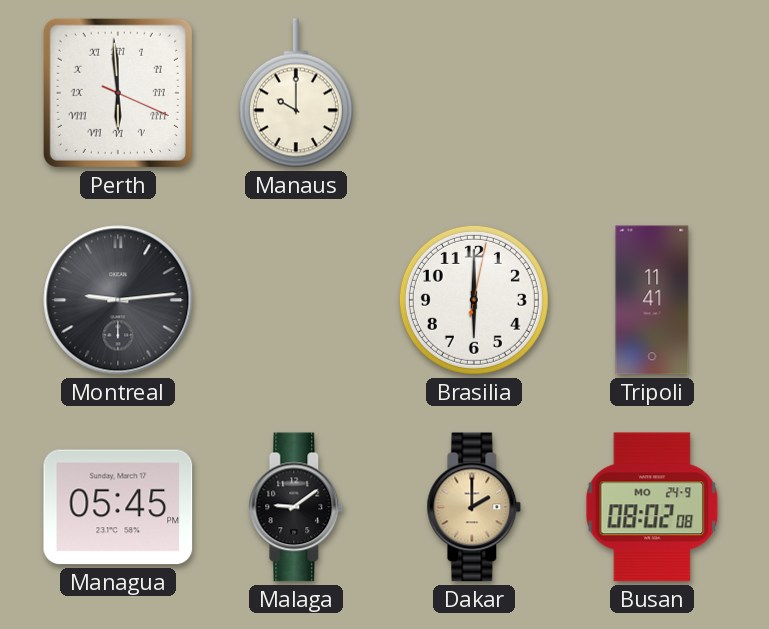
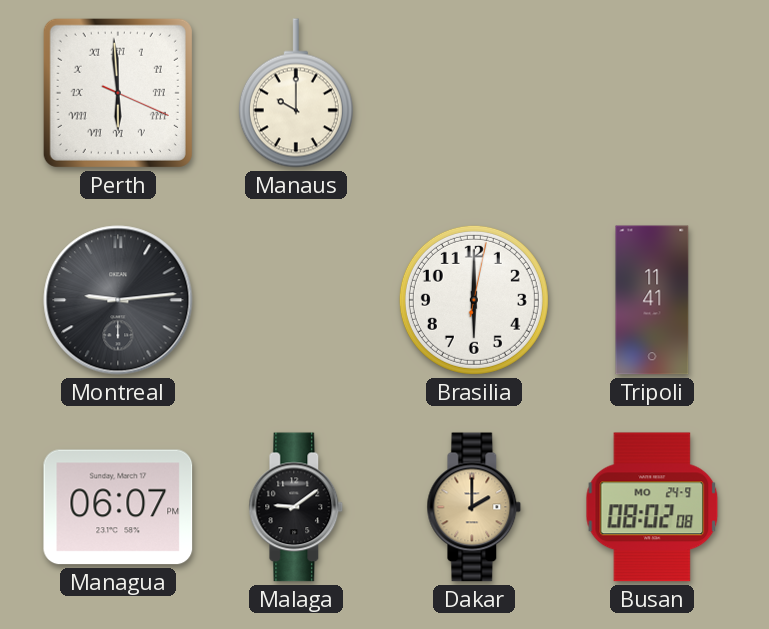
Managua: 05:45 -> 06:07
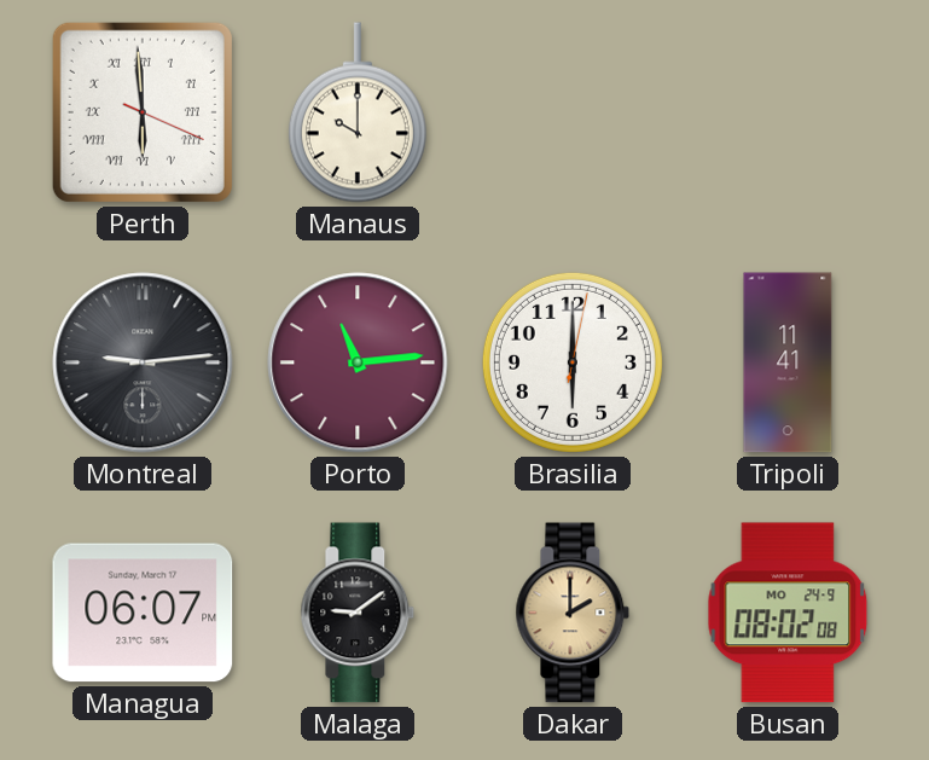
Porto: none -> 11:14
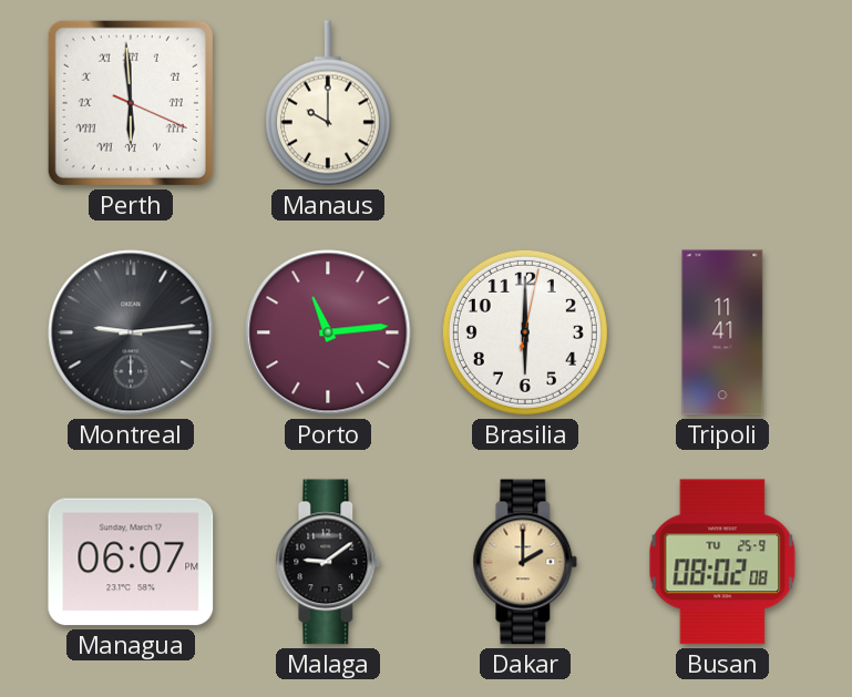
Busan date: MO 24-9 -> TU 25-9
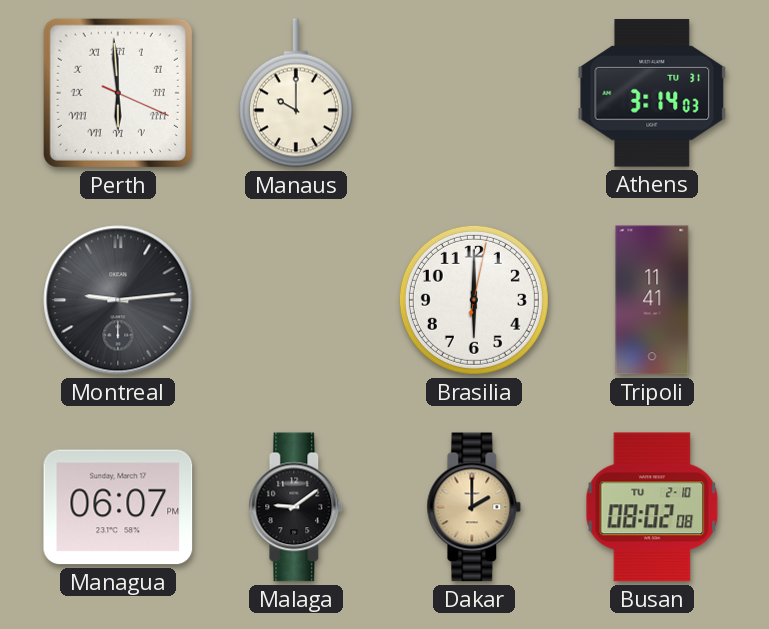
Athens: none -> 3:14
Porto: 11:14 -> none
Busan date: TU 25-9 -> TU 2-10
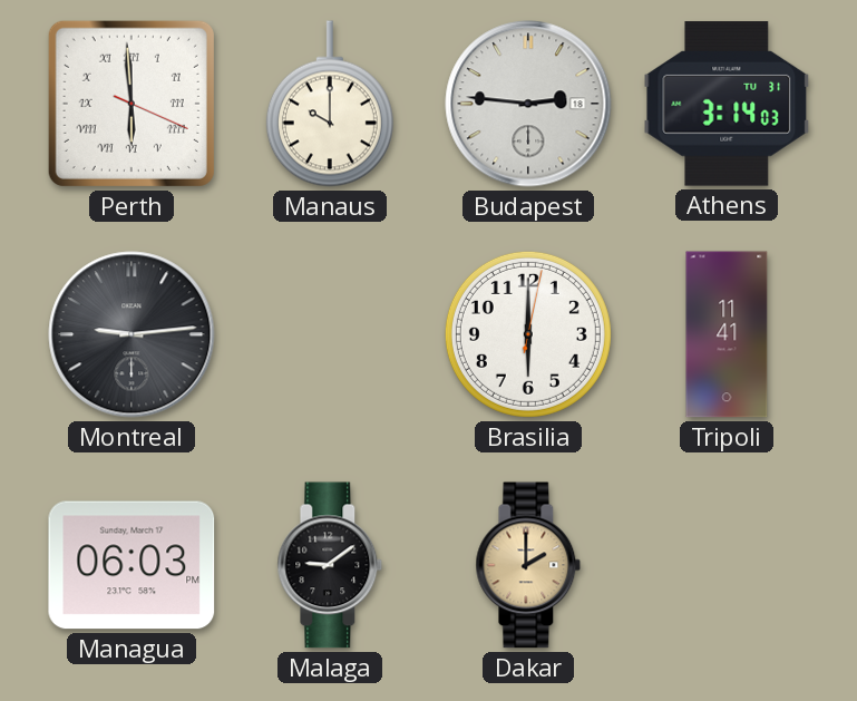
Budapest: none -> 2:46
Managua: 06:07 -> 06:03
Busan: 08:02 -> none
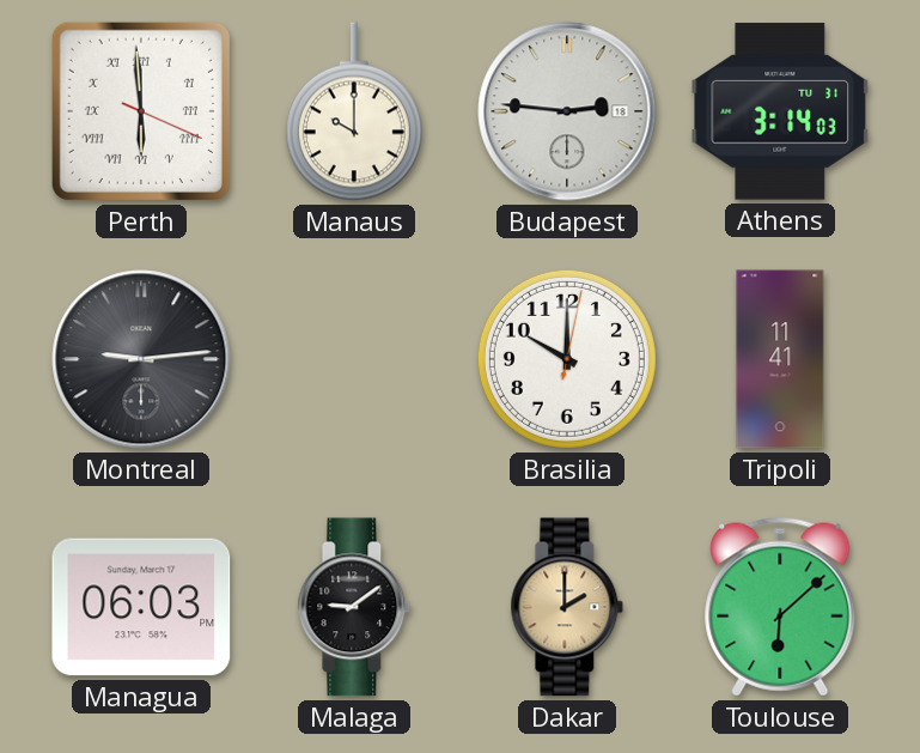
Brasilia: 6:00 -> 10:00
Toulouse: none -> 6:08
